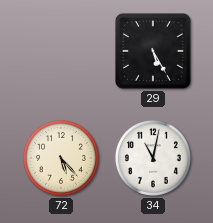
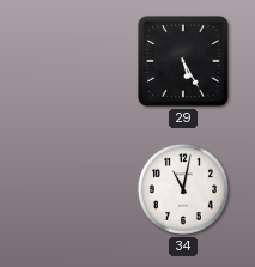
72: 5:23 -> none
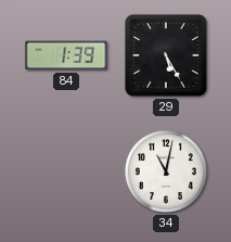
84: none -> 1:39
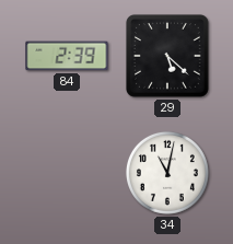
84: 1:39 -> 2:39
29: 5:25 -> 5:22
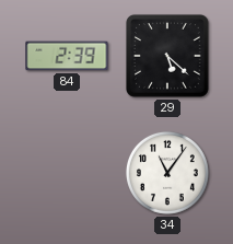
34: 11:02 -> 11:06
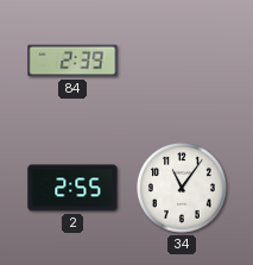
29: 5:22 -> none
2: none -> 2:55
